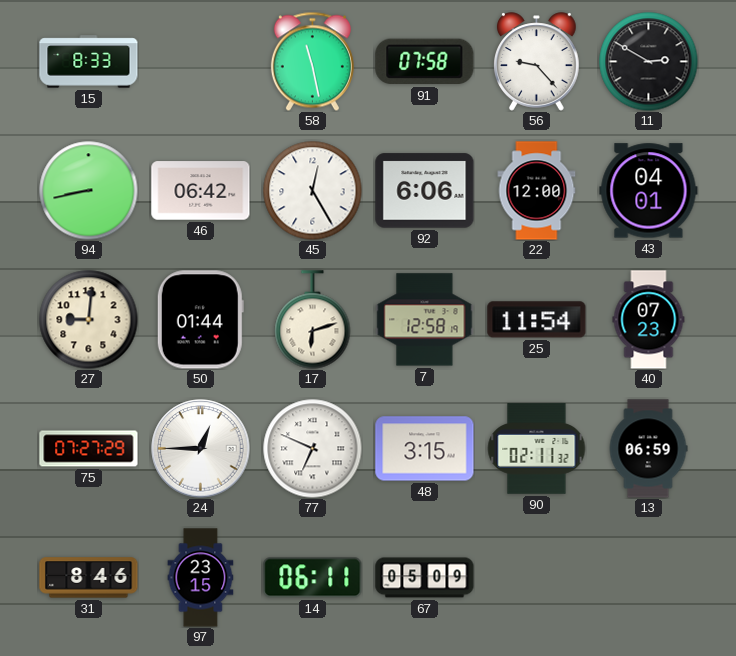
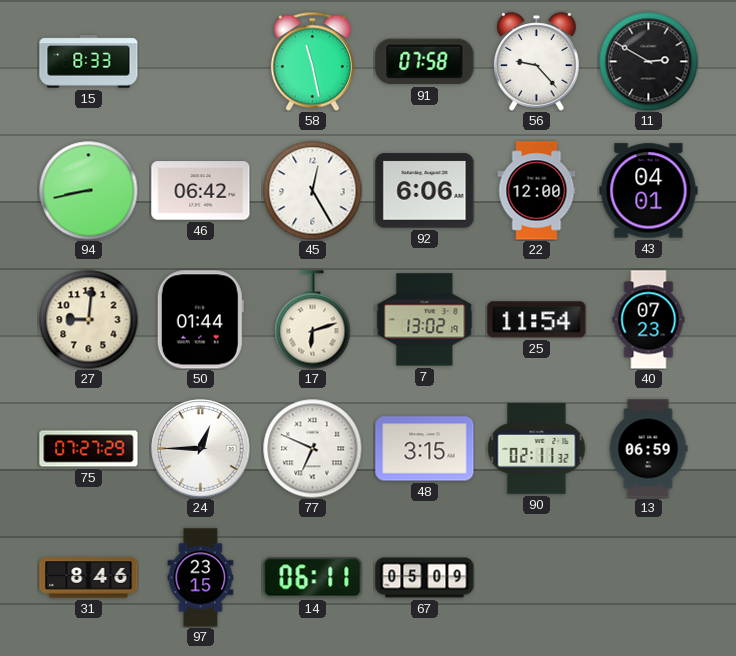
7: 12:58 -> 13:02
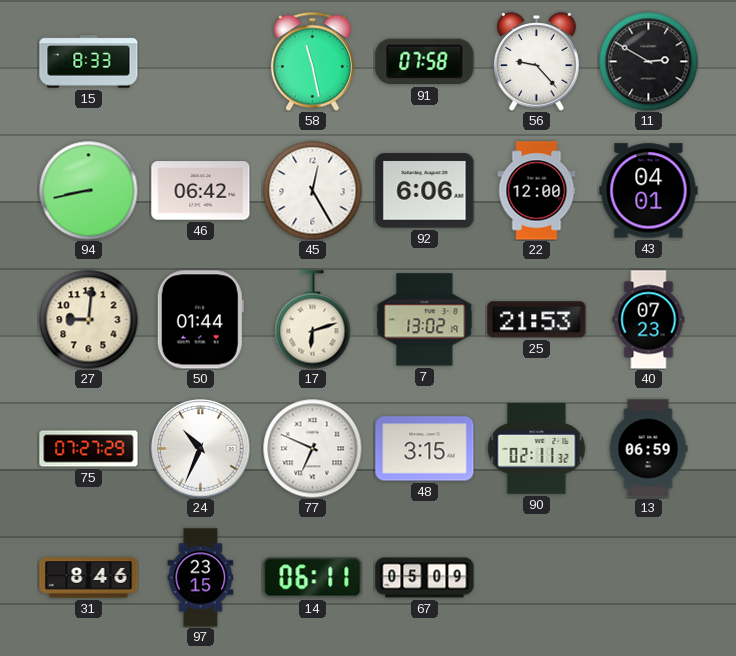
25: 11:54 -> 21:53
24: 12:45 -> 10:34
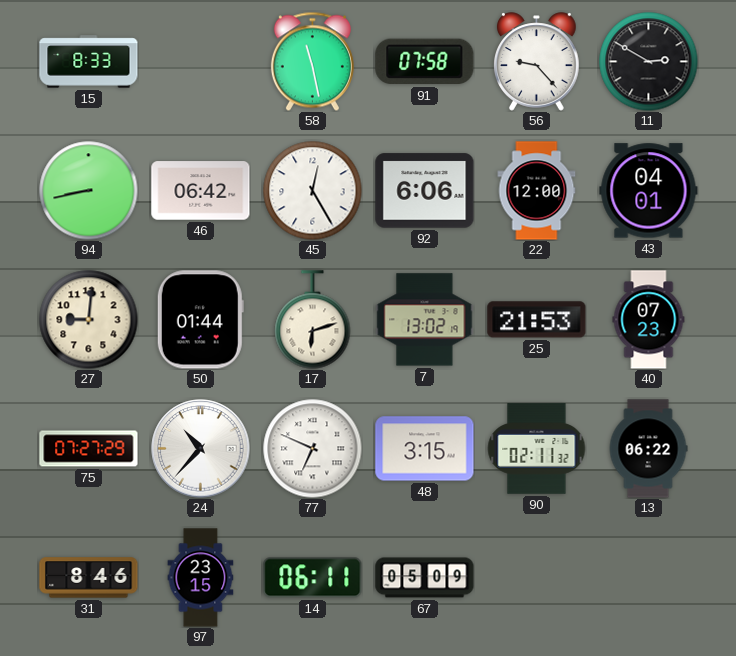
24: 10:34 -> 10:37
13: 06:59 -> 06:22
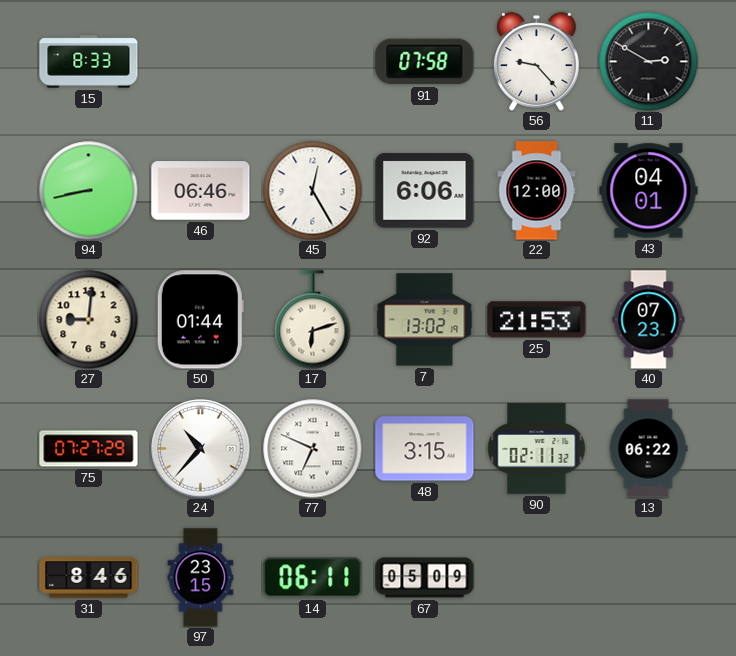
58: 11:28 -> none
46: 06:42 -> 06:46
